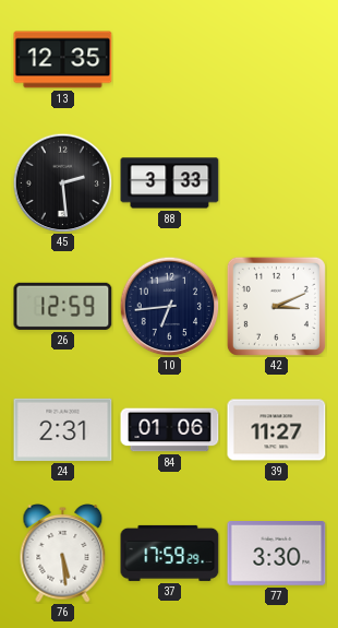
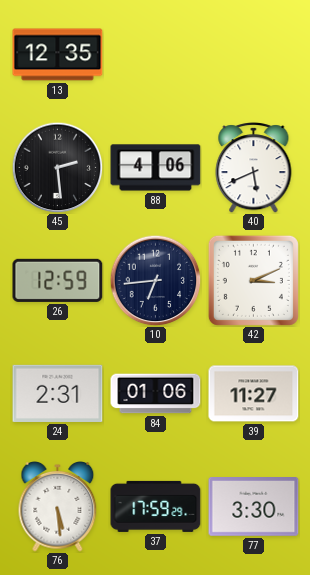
88: 3:33 -> 4:06
40: none -> 5:41
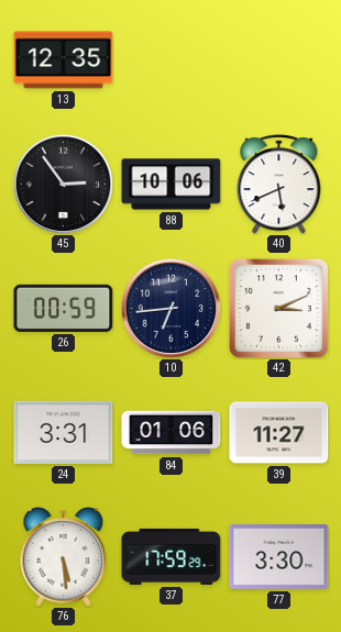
45: 2:29 -> 2:54
88: 4:06 -> 10:06
26: 12:59 -> 00:59
24: 2:31 -> 3:31
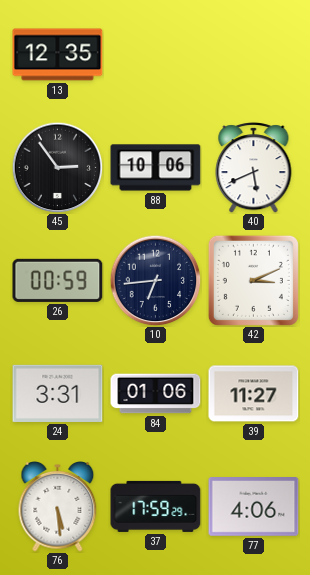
77: 3:30 -> 4:06
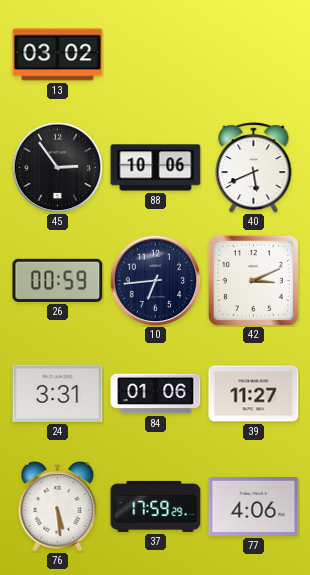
13: 12:35 -> 03:02
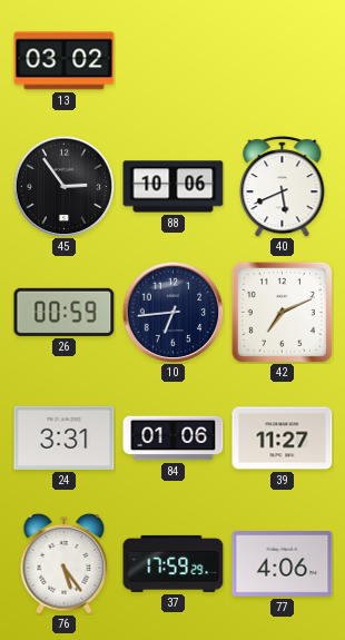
42: 3:11 -> 7:11
76: 5:29 -> 5:24
